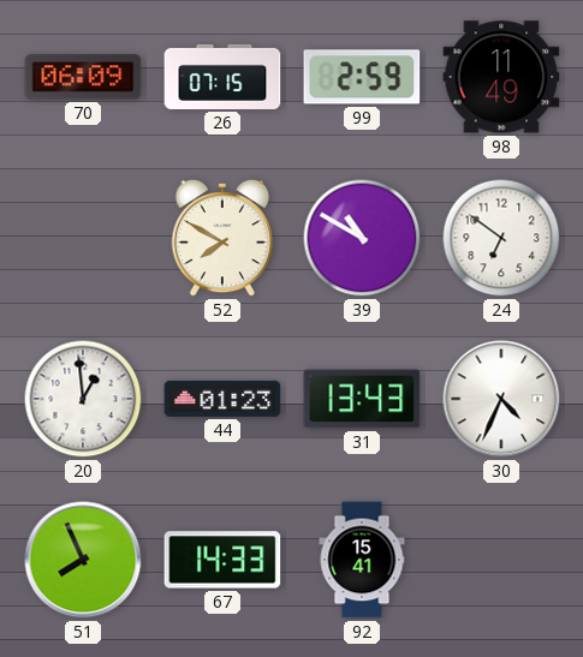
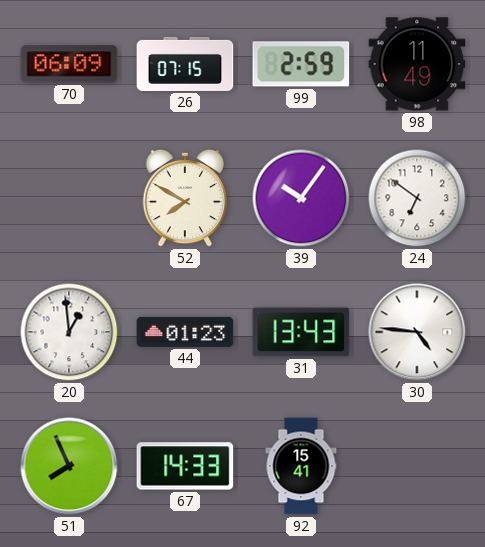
39: 10:50 -> 10:06
30: 4:34 -> 4:46
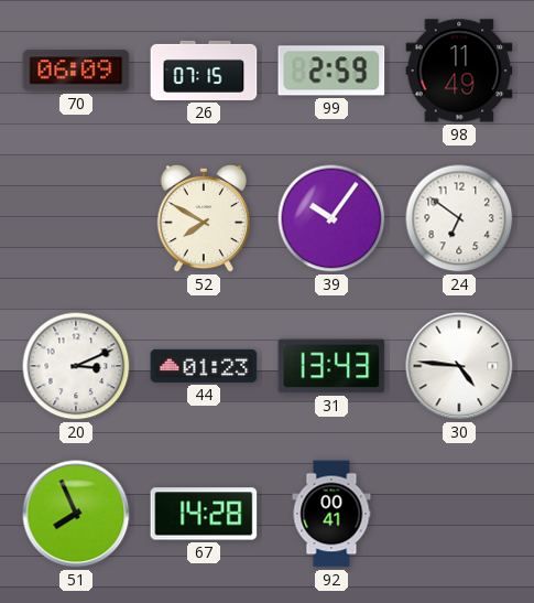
20: 12:59 -> 3:11
67: 14:33 -> 14:28
92: 15:41 -> 00:41
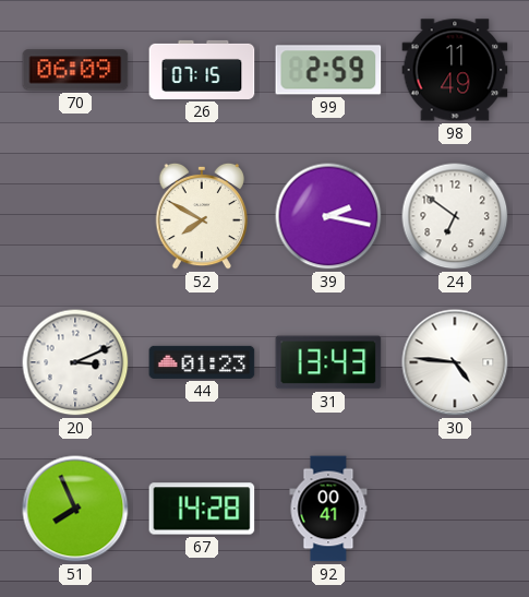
39: 10:06 -> 2:17
